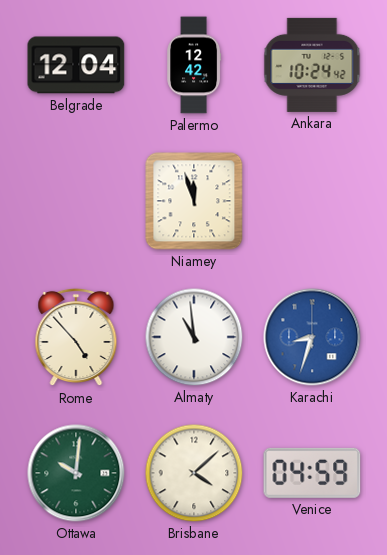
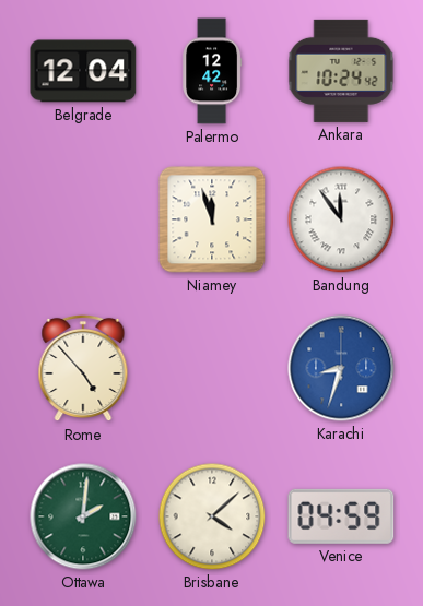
Bandung: none -> 11:54
Almaty: 10:59 -> none
Ottawa: 10:01 -> 2:01
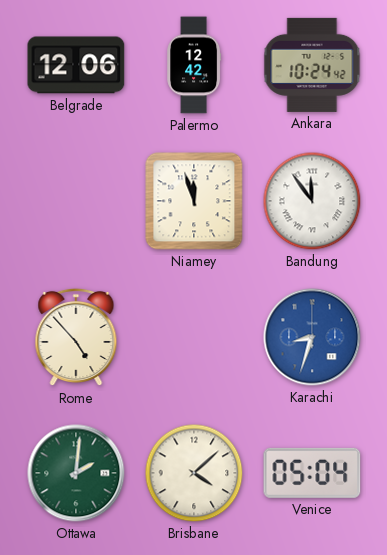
Belgrade: 12:04 -> 12:06
Venice: 04:59 -> 05:04
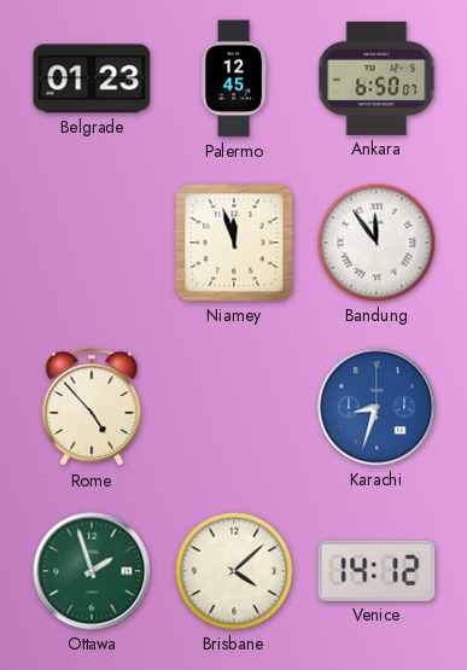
Belgrade: 12:06 -> 01:23
Palermo: 12:42 -> 12:45
Ankara: 10:24 -> 6:50
Ottawa: 2:01 -> 1:57
Venice: 05:04 -> 14:12
